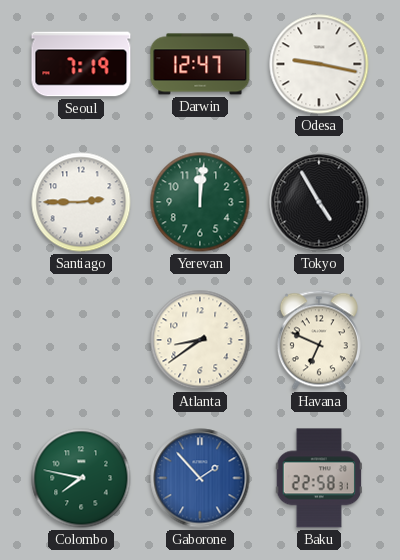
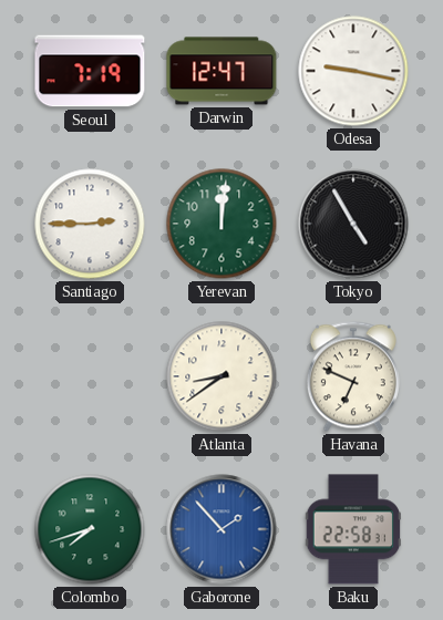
Colombo: 7:47 -> 7:42
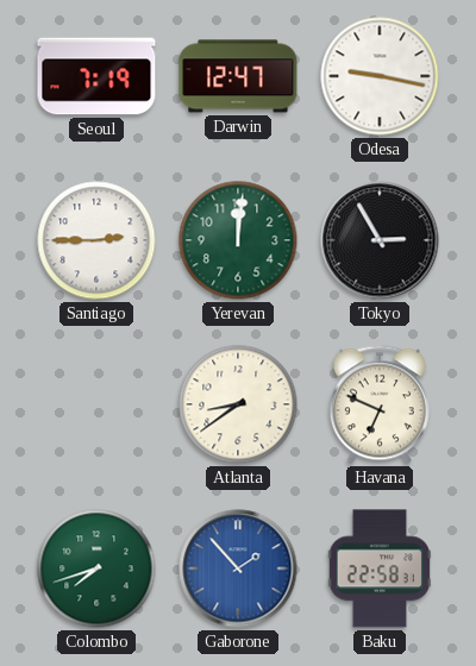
Tokyo: 4:55 -> 2:55
